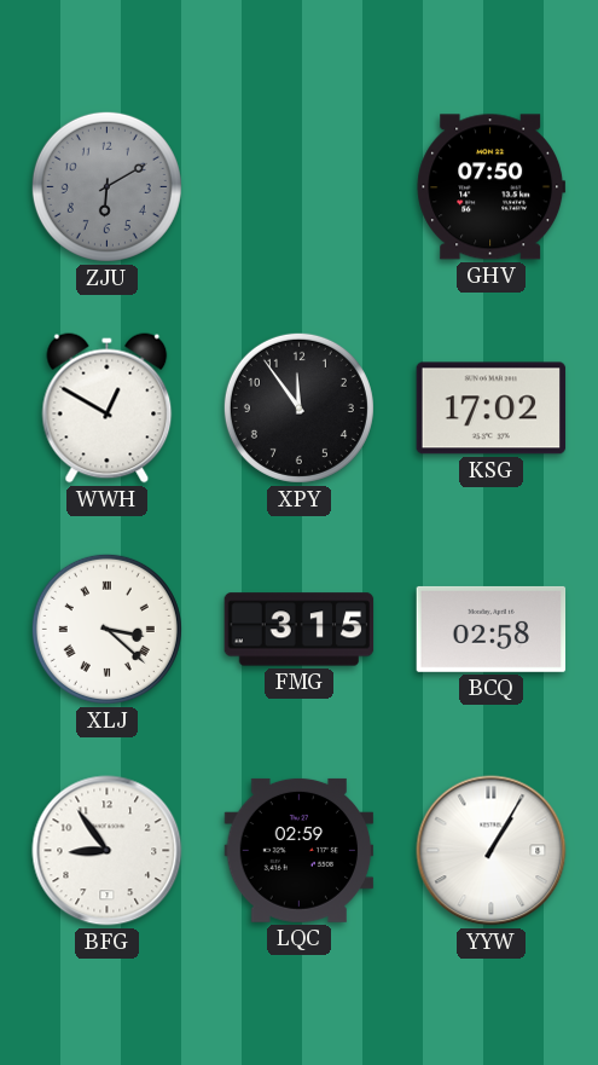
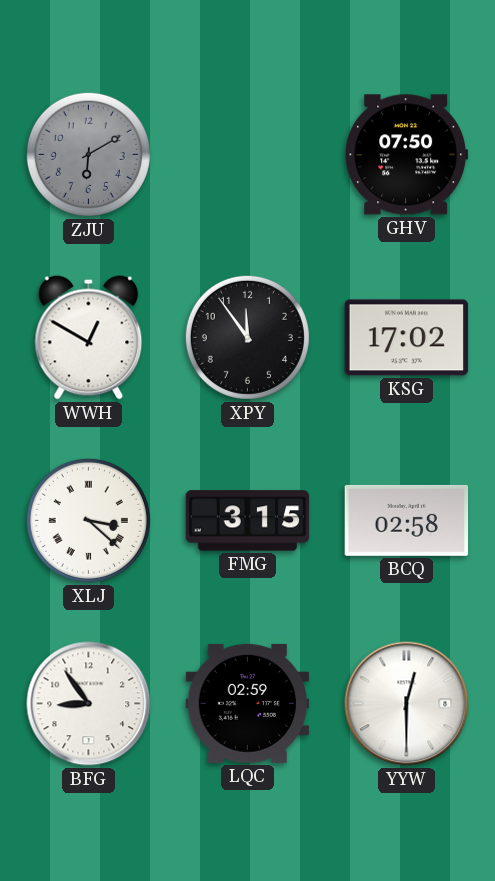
YYW: 1:05 -> 12:30
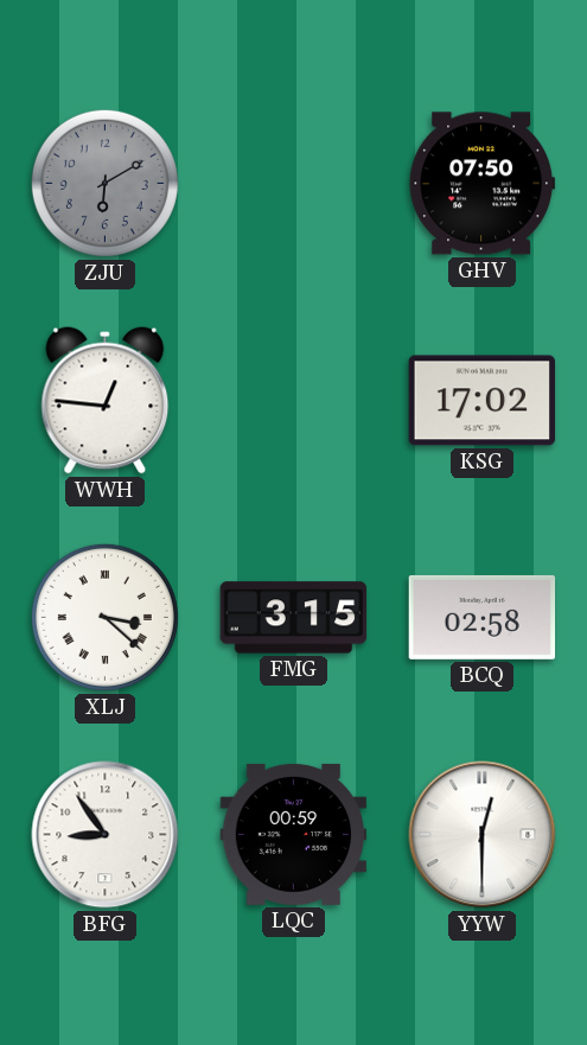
WWH: 12:50 -> 12:46
XPY: 11:54 -> none
LQC: 02:59 -> 00:59
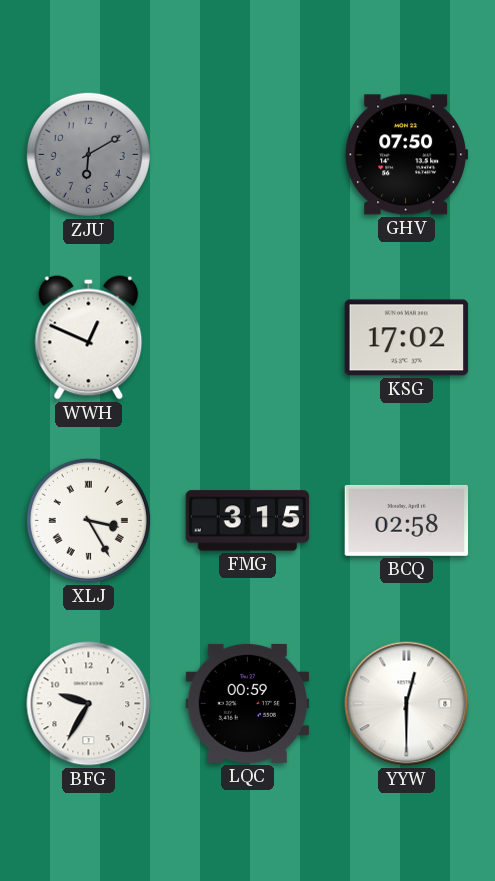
WWH: 12:46 -> 12:49
XLJ: 3:22 -> 3:25
BFG: 8:54 -> 9:35
